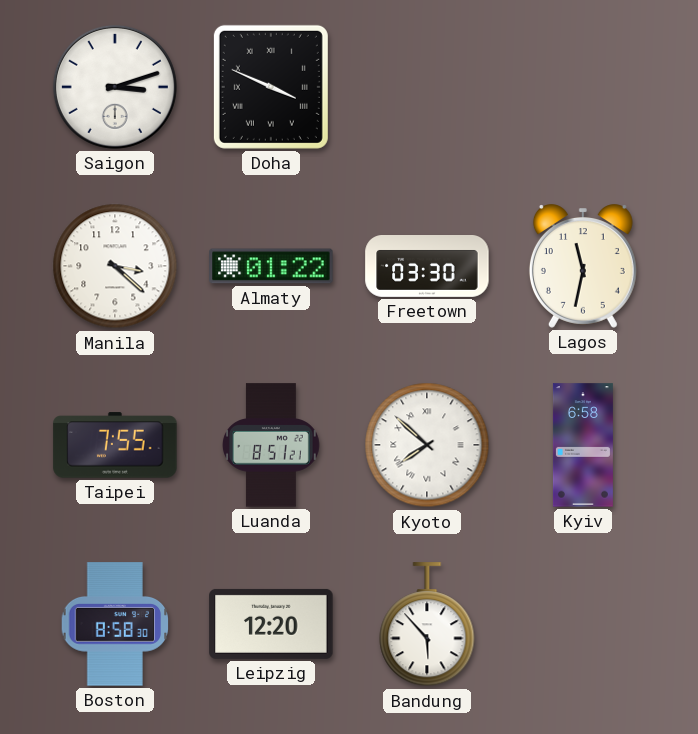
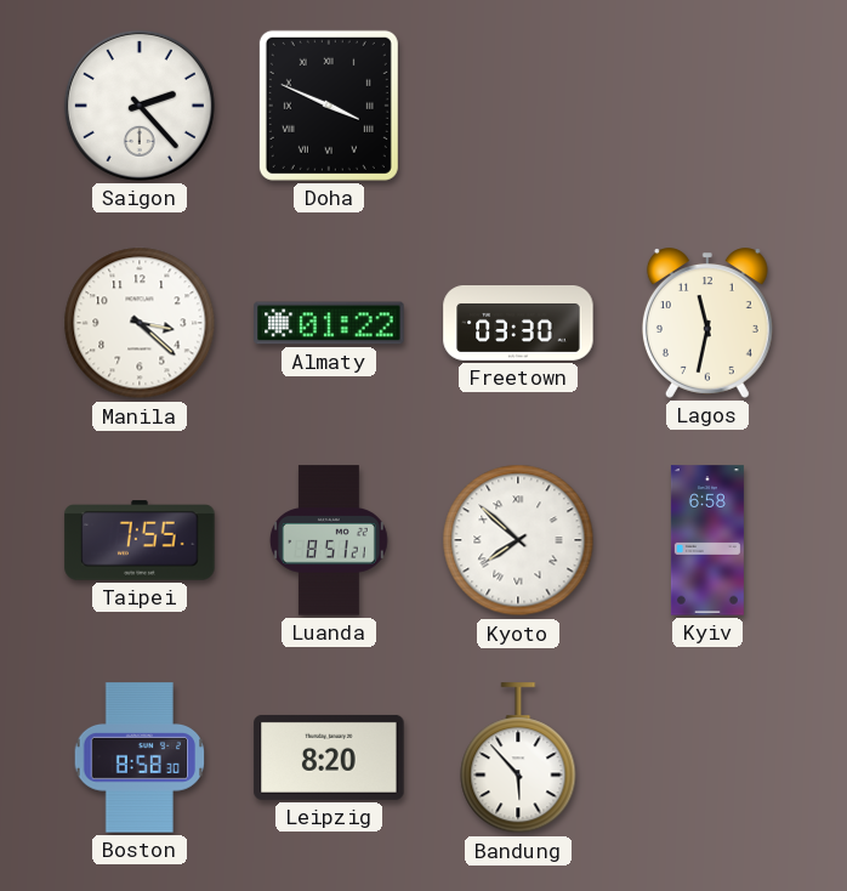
Saigon: 3:12 -> 2:23
Leipzig: 12:20 -> 8:20
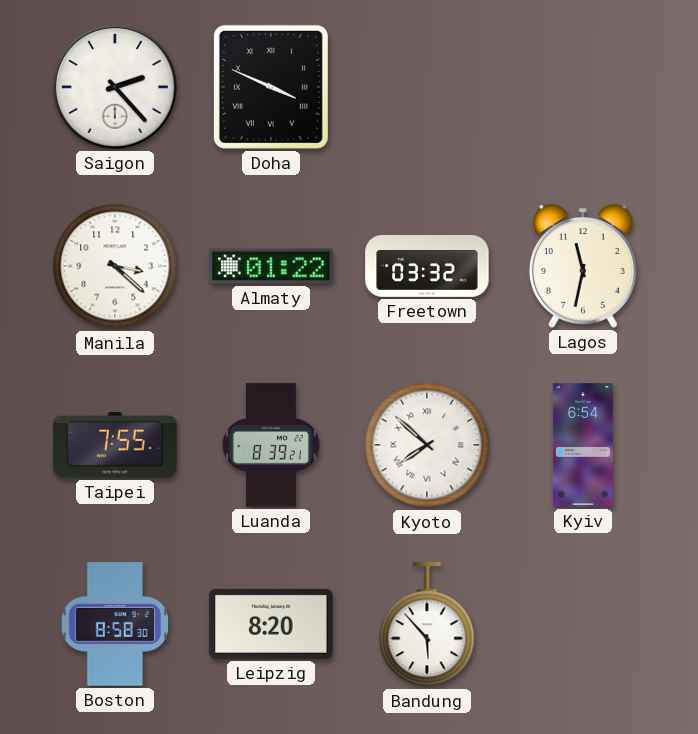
Freetown: 03:30 -> 03:32
Luanda: 8:51 -> 8:39
Kyiv: 6:58 -> 6:54
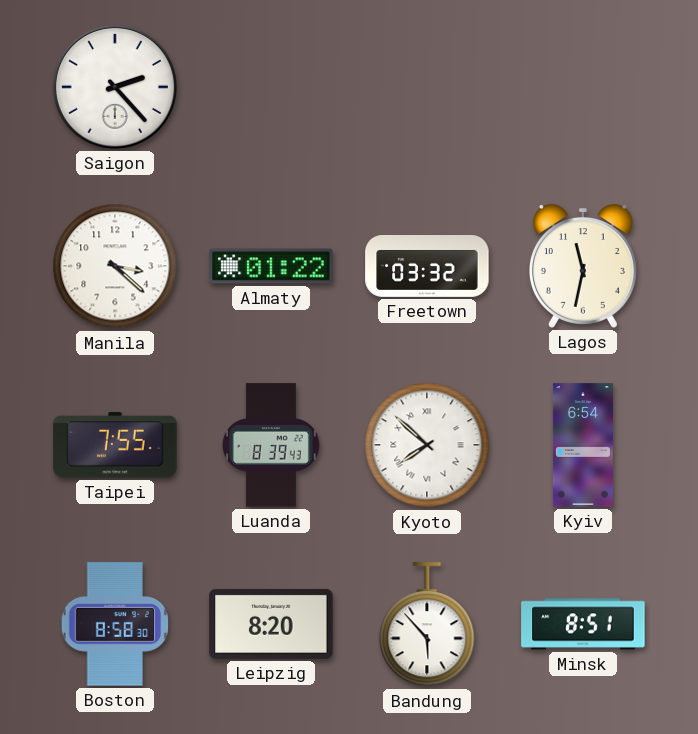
Doha: 3:49 -> none
Luanda: 8:39:21 -> 8:39:43
Minsk: none -> 8:51
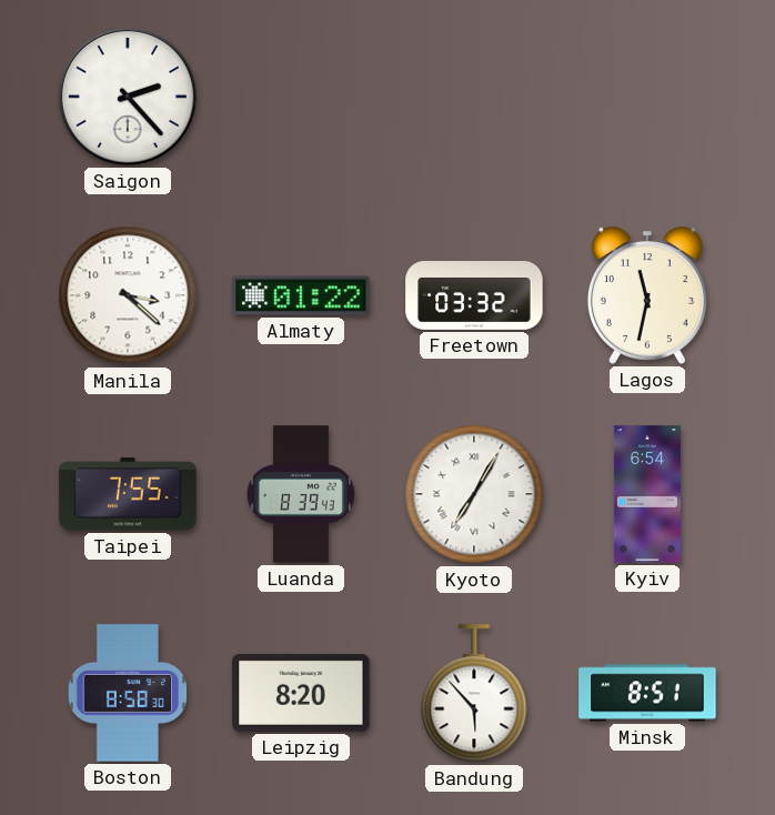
Kyoto: 7:52 -> 7:05
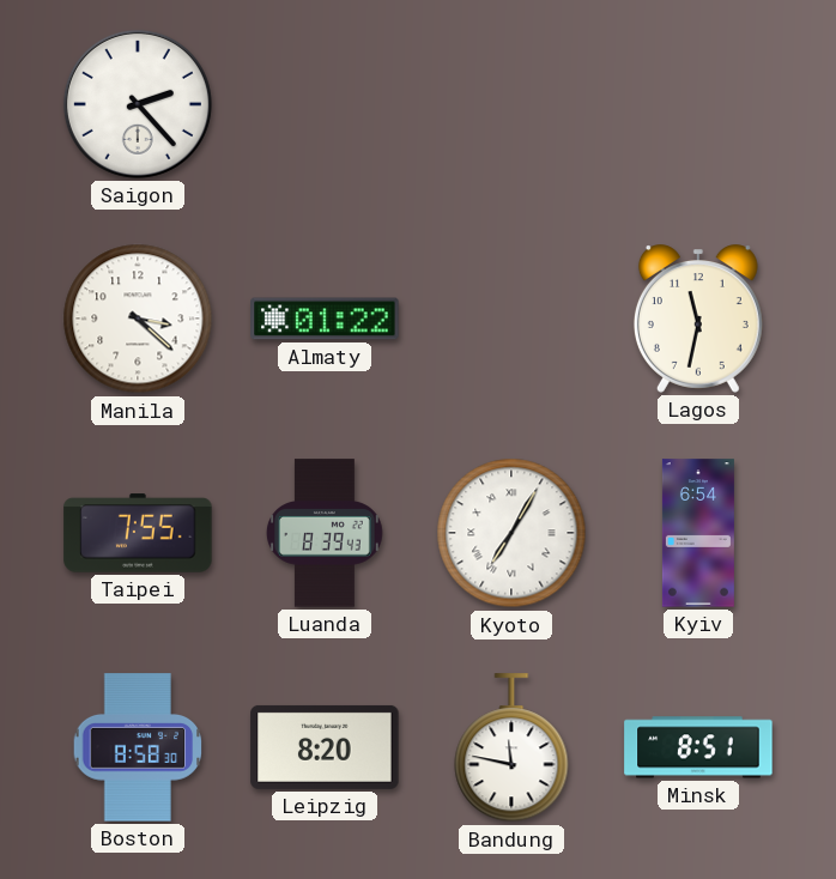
Freetown: 03:32 -> none
Bandung: 5:53 -> 11:47
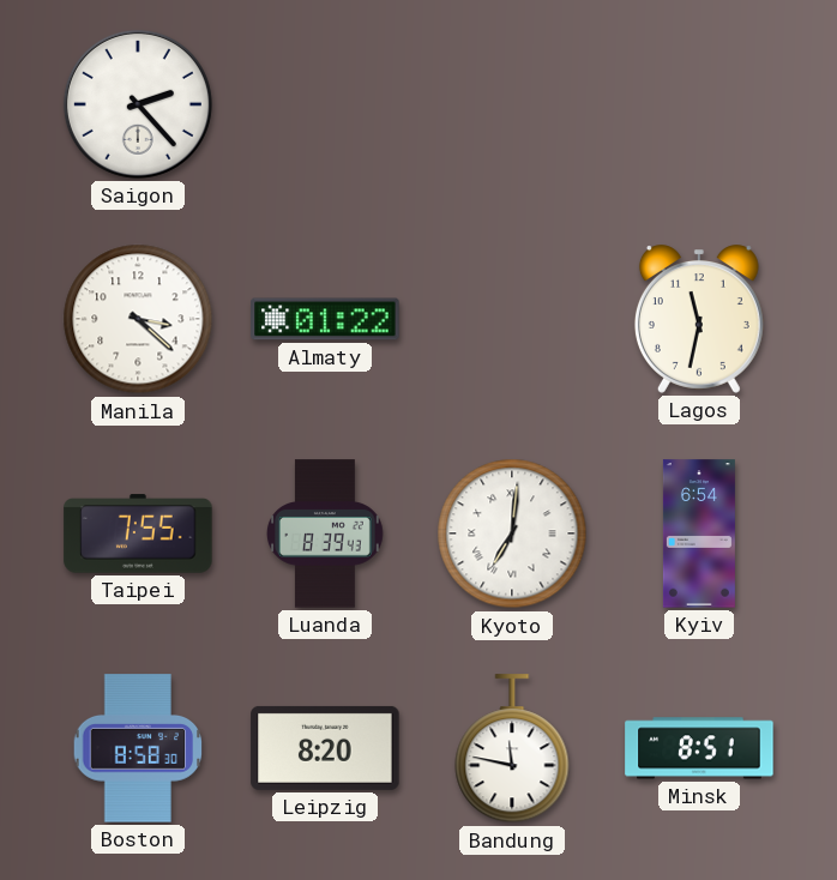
Kyoto: 7:05 -> 7:01
